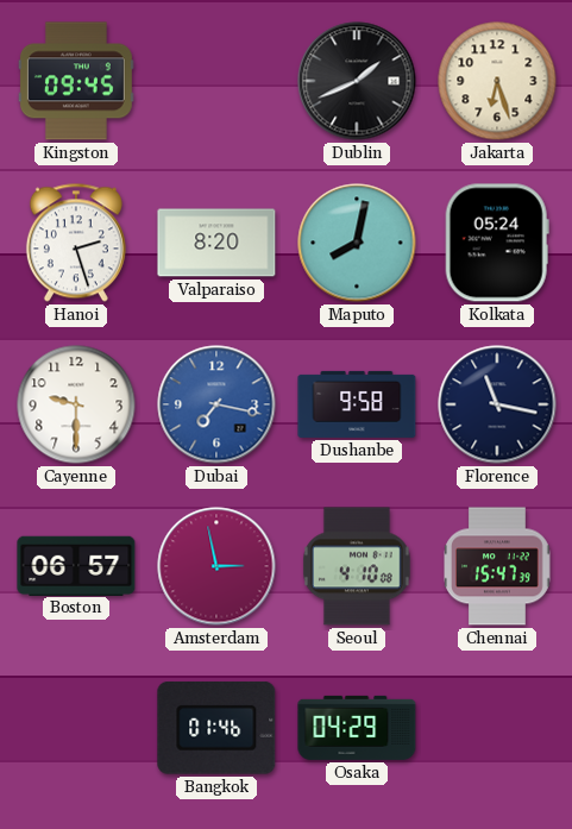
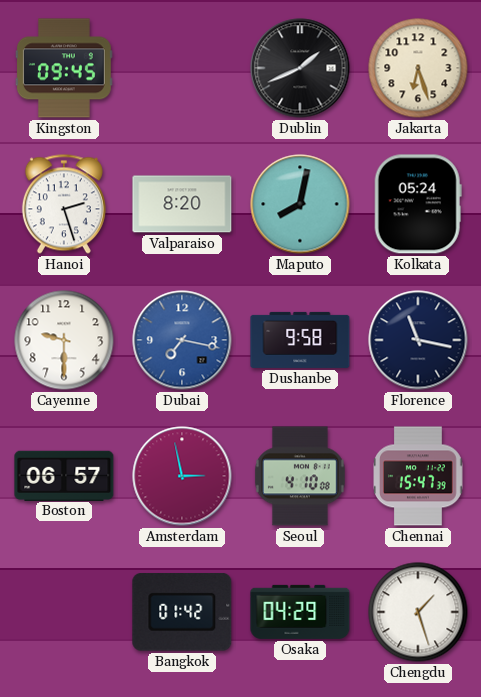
Bangkok: 01:46 -> 01:42
Chengdu: none -> 1:27
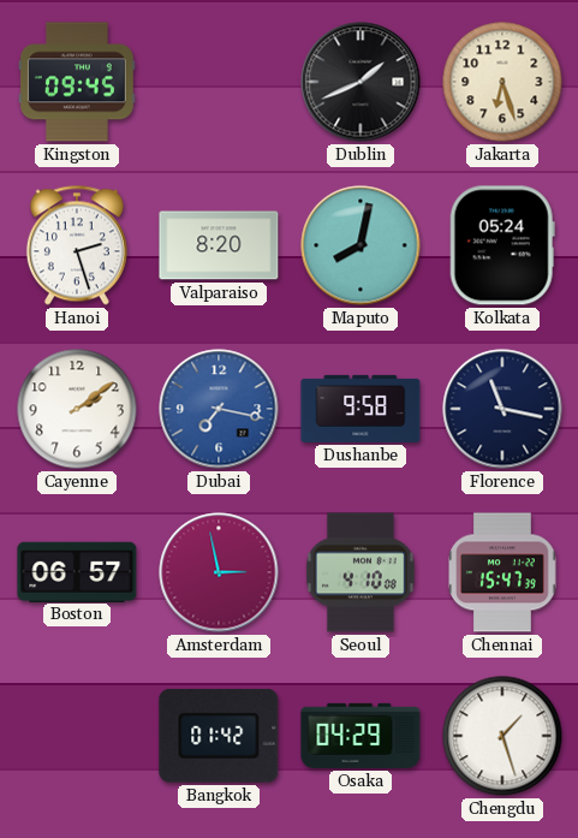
Cayenne: 9:30 -> 2:09
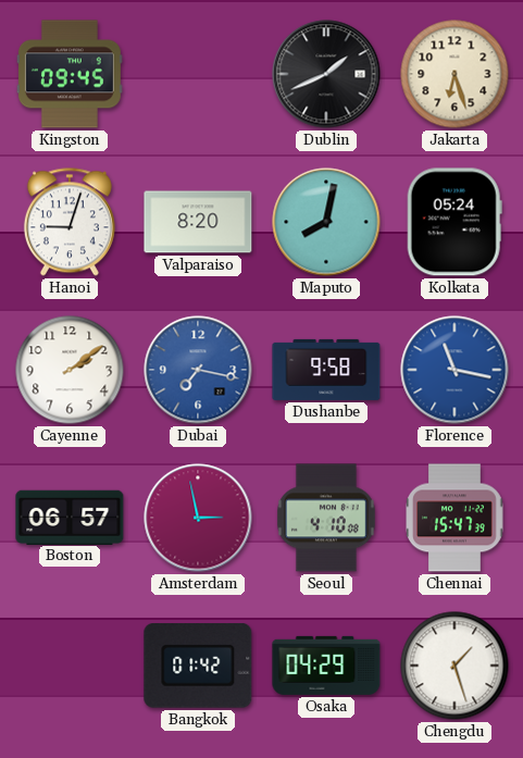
Hanoi: 2:27 -> 9:03
Florence dial: navy -> blue
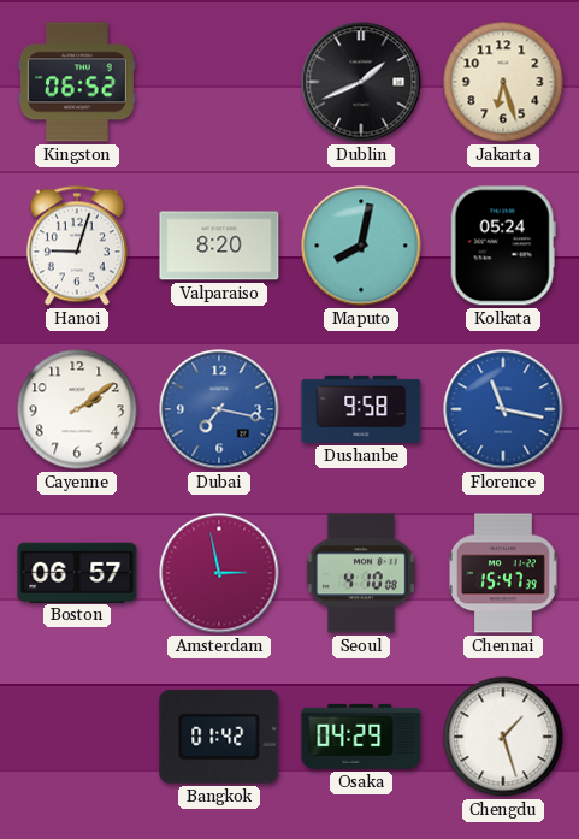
Kingston: 09:45 -> 06:52
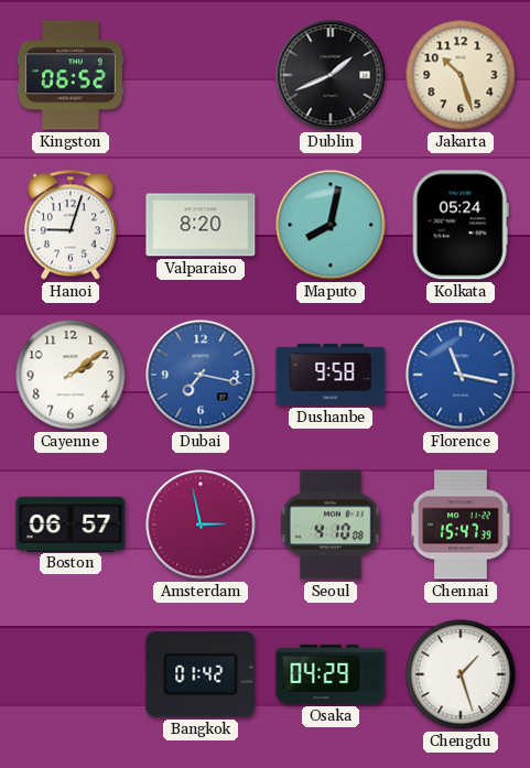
Jakarta: 6:27 -> 10:27
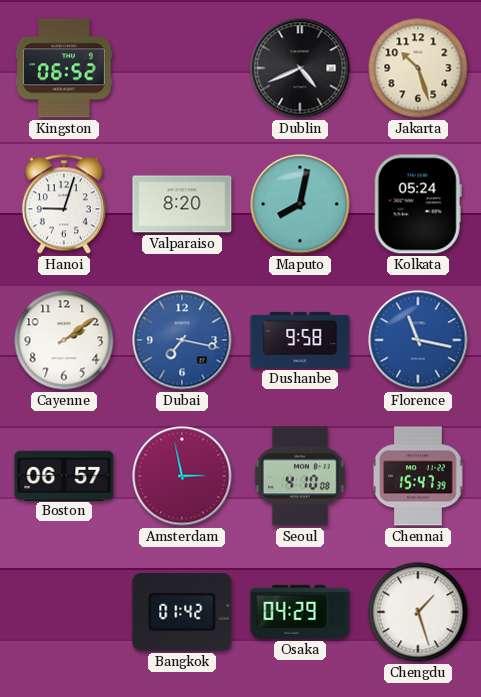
Dublin: 1:41 -> 4:41
